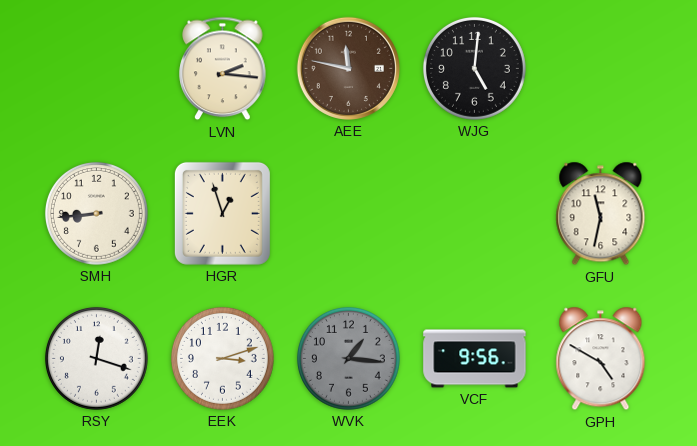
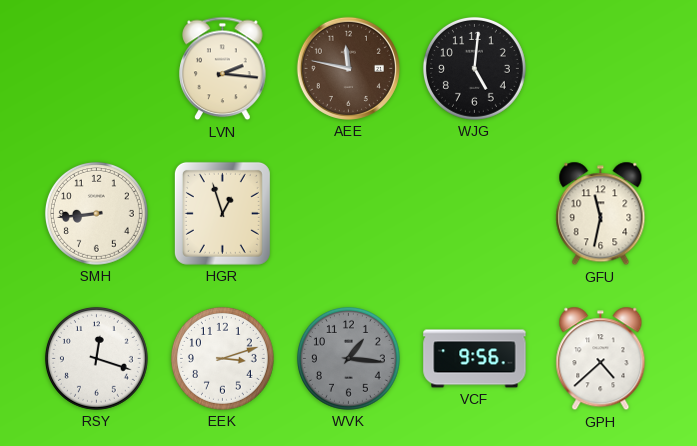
GPH: 4:50 -> 4:38
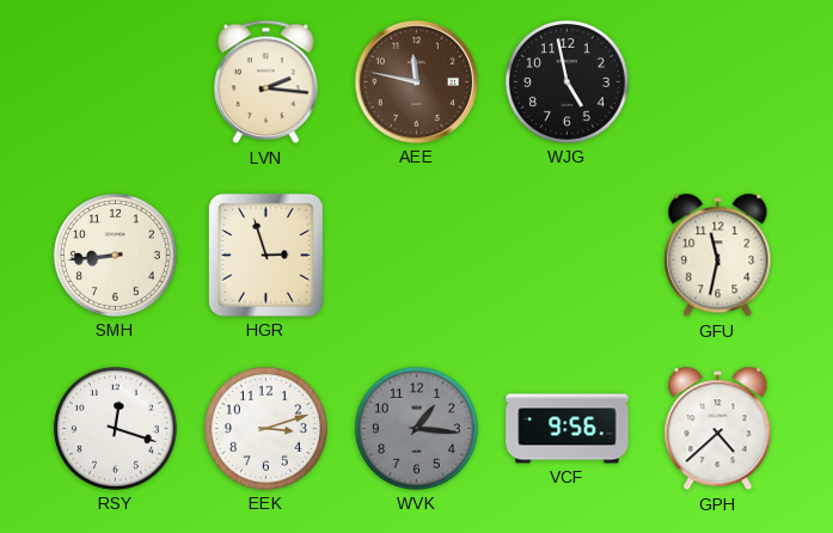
WJG: 5:01 -> 4:58
HGR: 12:57 -> 2:57
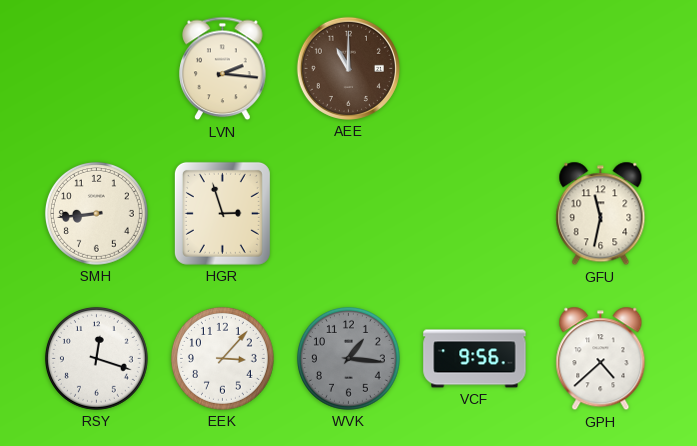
AEE: 11:47 -> 11:00
WJG: 4:58 -> none
EEK: 3:12 -> 3:07
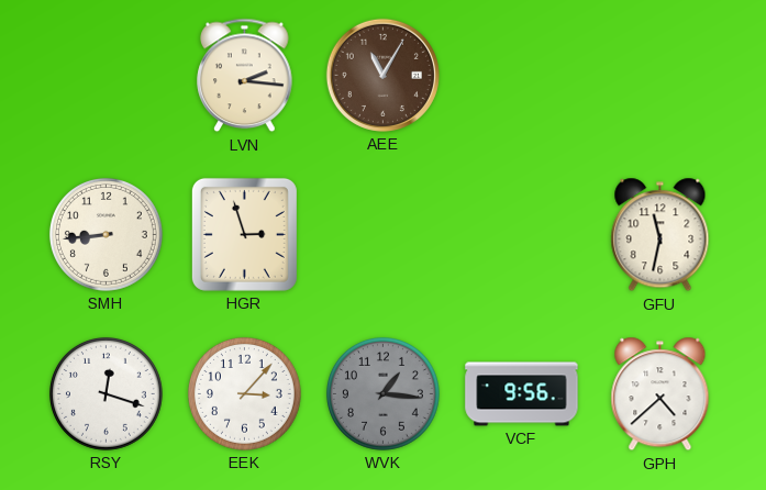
AEE: 11:00 -> 11:05
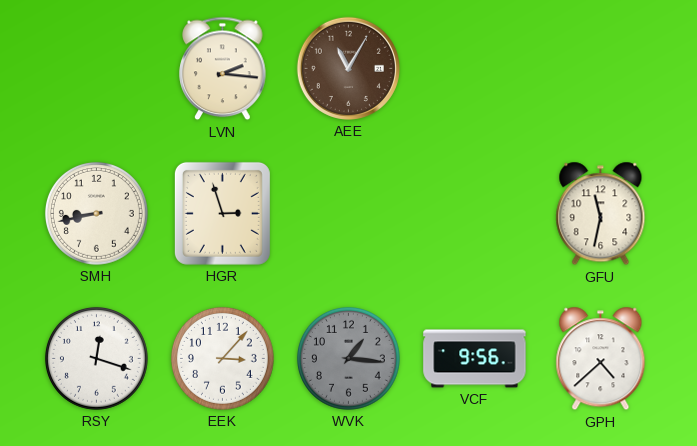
SMH: 8:44 -> 8:43
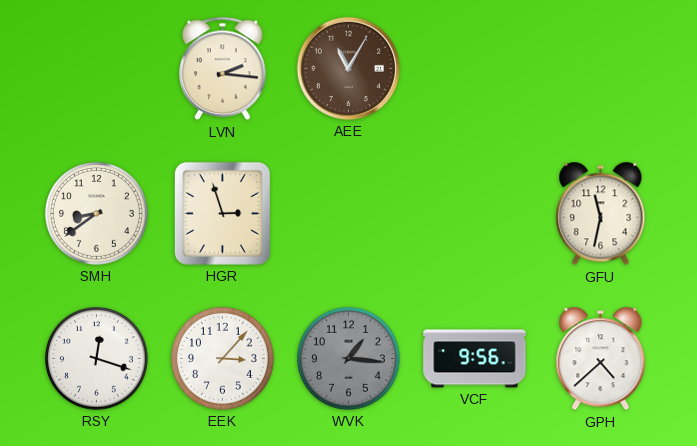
SMH: 8:43 -> 8:39
